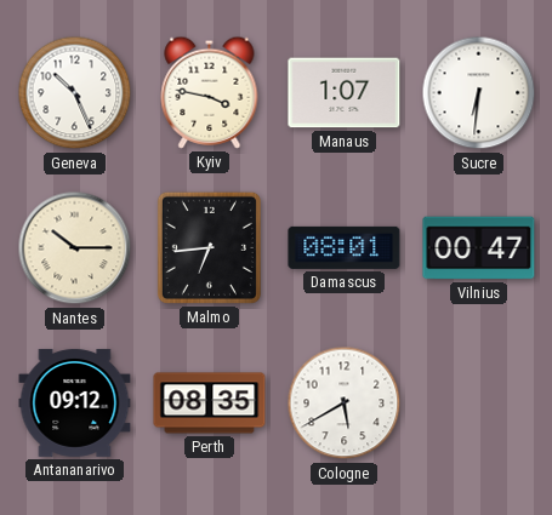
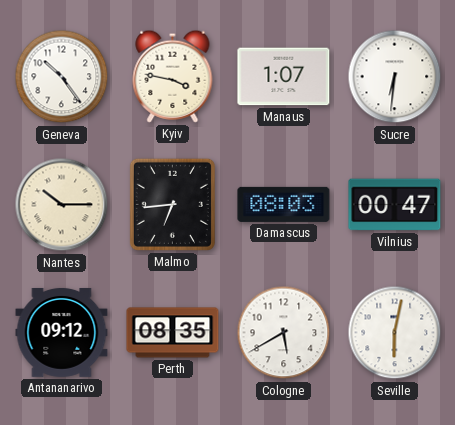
Geneva: 10:26 -> 10:24
Damascus: 08:01 -> 08:03
Seville: none -> 6:02
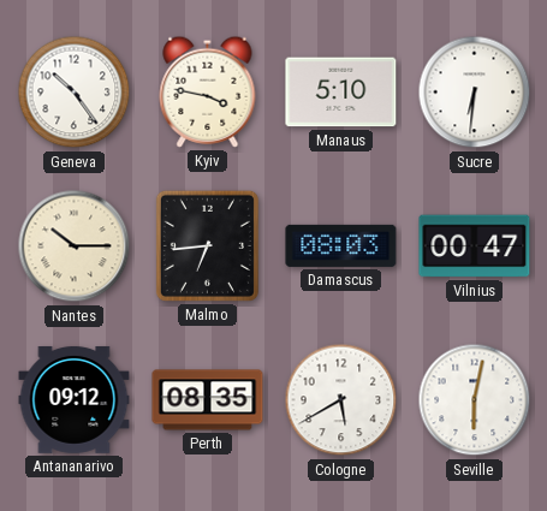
Manaus: 1:07 -> 5:10
